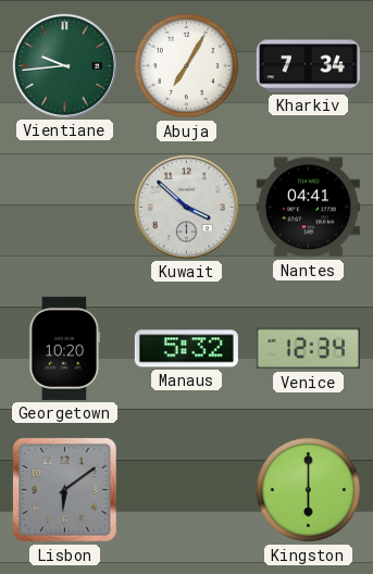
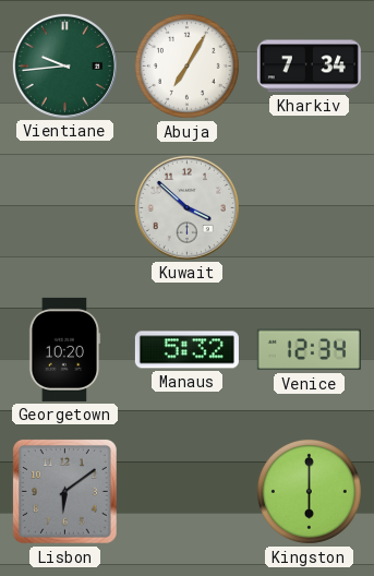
Nantes: 04:41 -> none
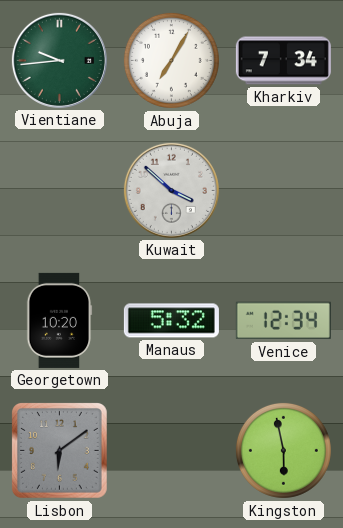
Kingston: 6:00 -> 5:58
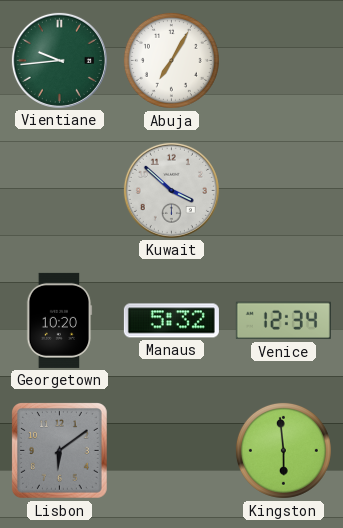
Kharkiv: 7:34 -> none
Kingston: 5:58 -> 5:59
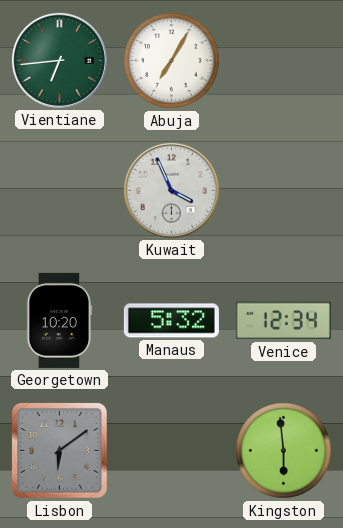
Vientiane: 9:44 -> 6:44
Kuwait: 3:52 -> 3:56
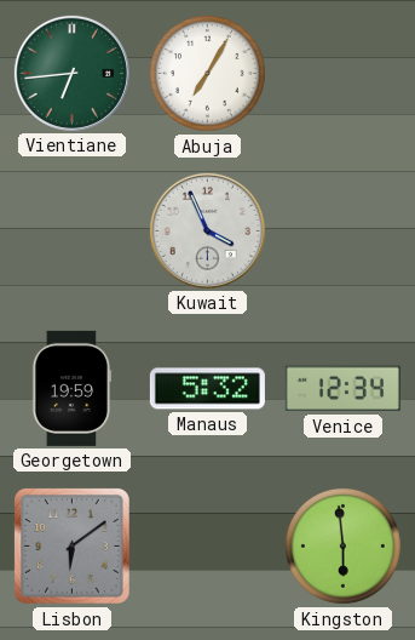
Georgetown: 10:20 -> 19:59
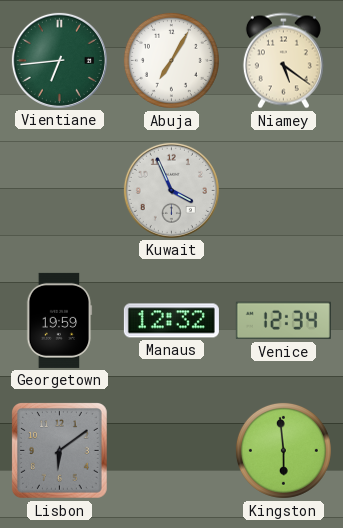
Niamey: none -> 5:21
Manaus: 5:32 -> 12:32
